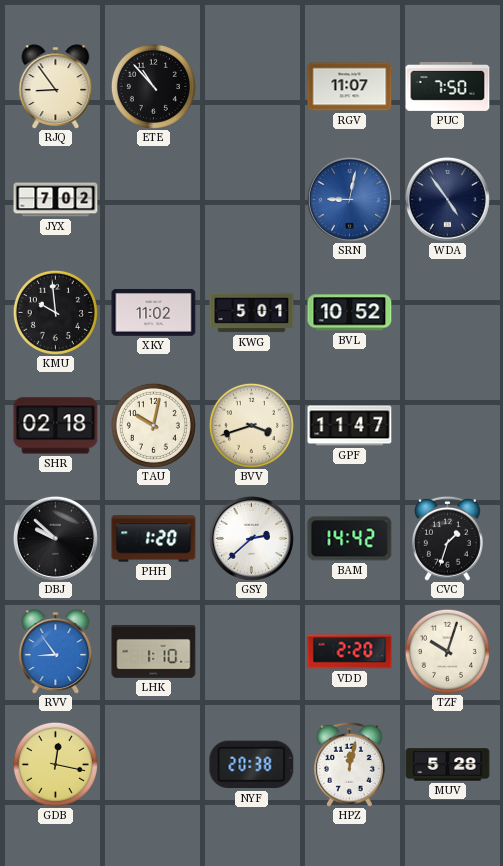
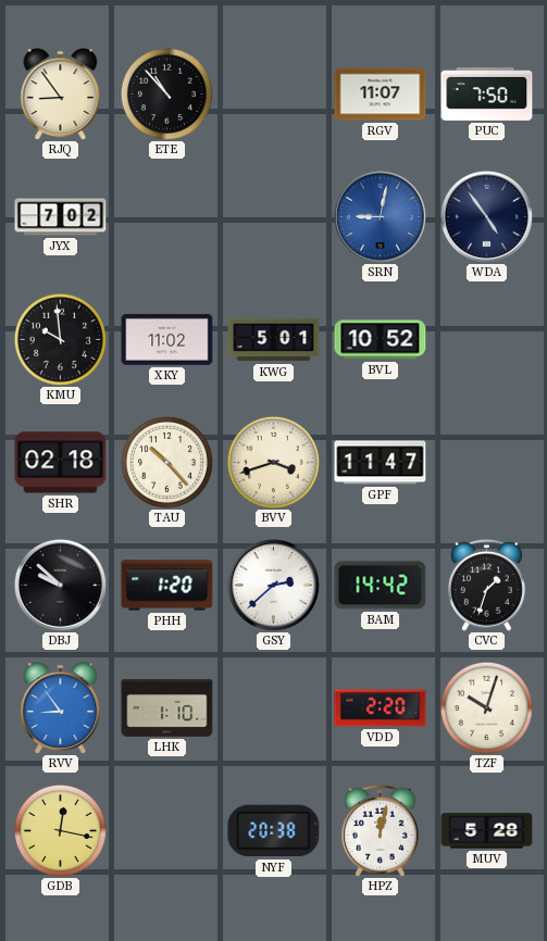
TAU: 10:02 -> 10:23
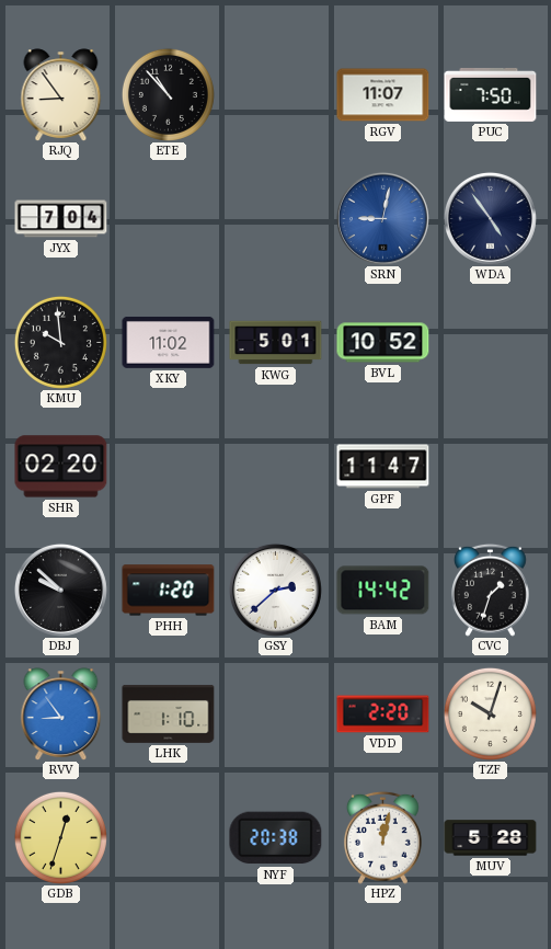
JYX: 7:02 -> 7:04
SHR: 02:18 -> 02:20
TAU: 10:23 -> none
BVV: 3:42 -> none
GDB: 12:17 -> 12:33
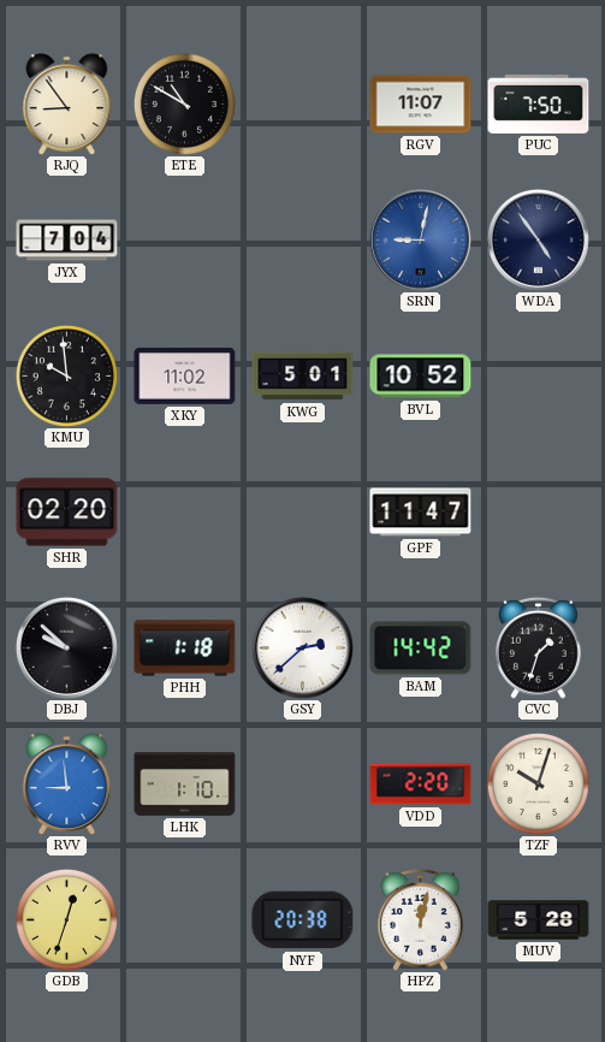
ETE: 10:53 -> 10:50
PHH: 1:20 -> 1:18
RVV: 8:54 -> 8:59
